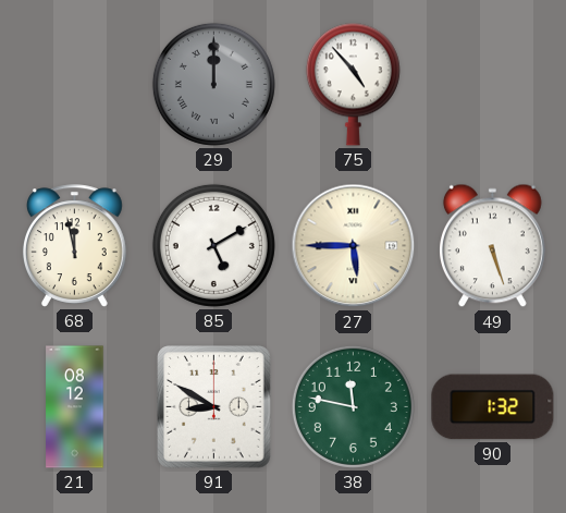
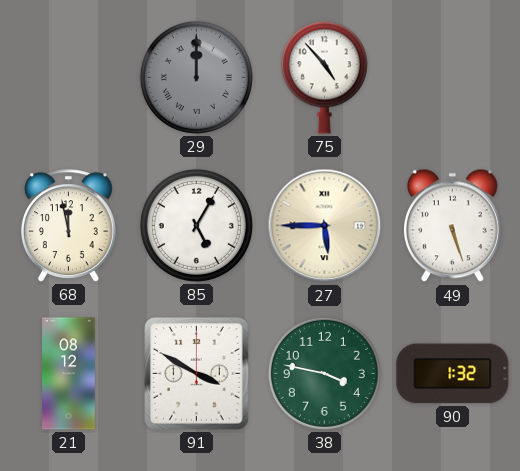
85: 5:10 -> 5:05
91: 8:50 -> 3:50
38: 11:47 -> 3:47
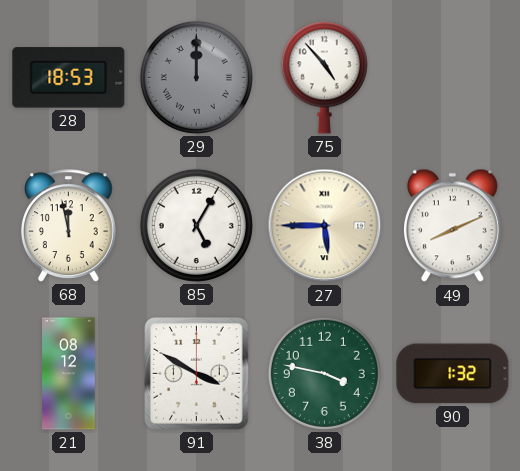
28: none -> 18:53
49: 5:27 -> 8:11
